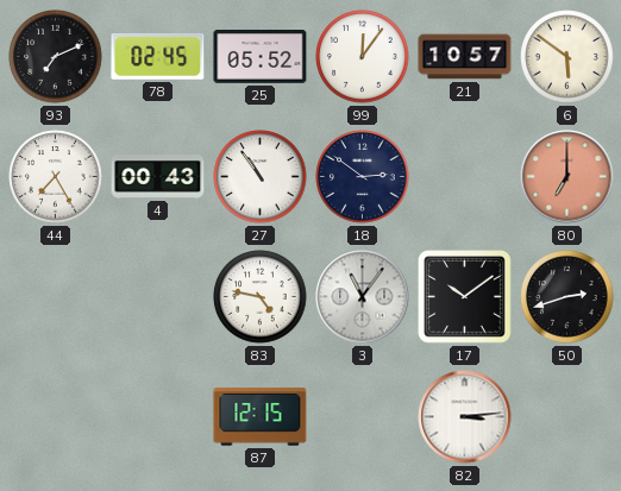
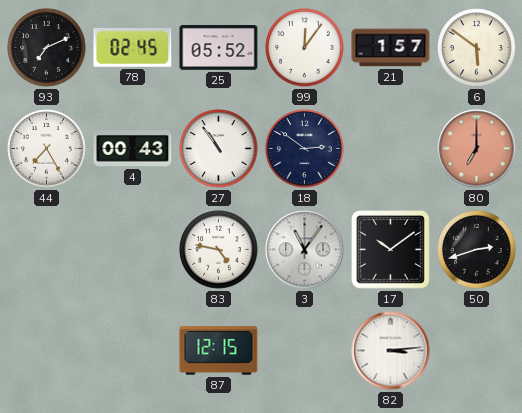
21: 10:57 -> 1:57
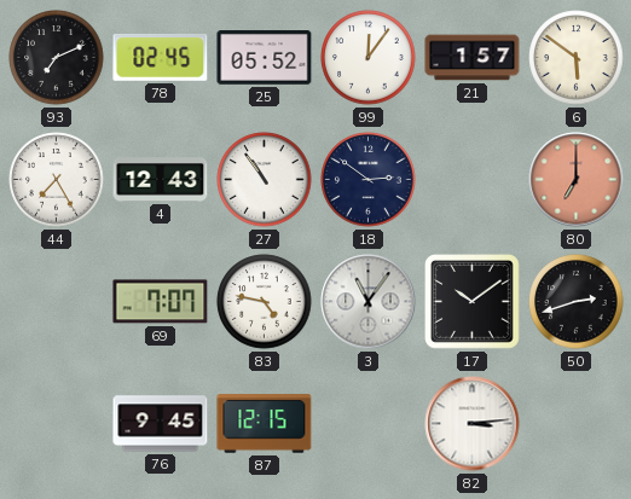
4: 00:43 -> 12:43
69: none -> 7:07
76: none -> 9:45
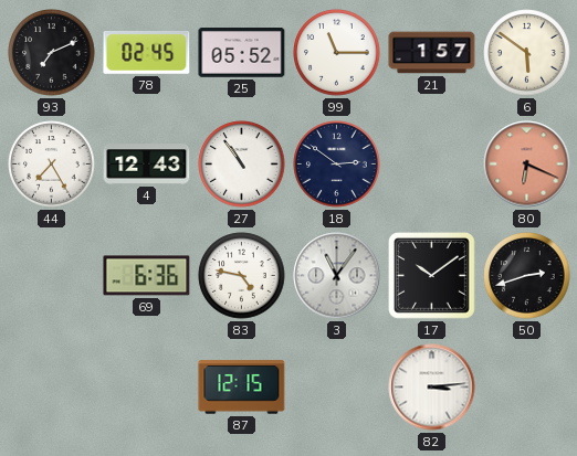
99: 12:06 -> 11:15
80: 7:00 -> 6:19
69: 7:07 -> 6:36
76: 9:45 -> none
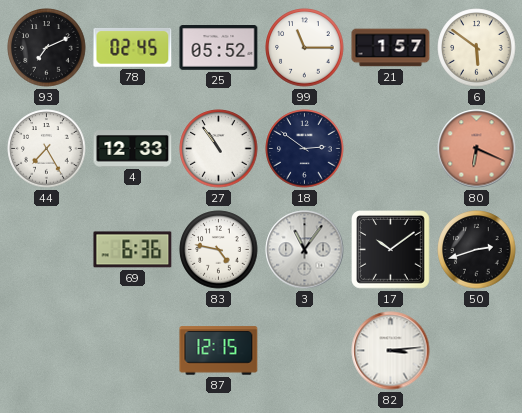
4: 12:43 -> 12:33
